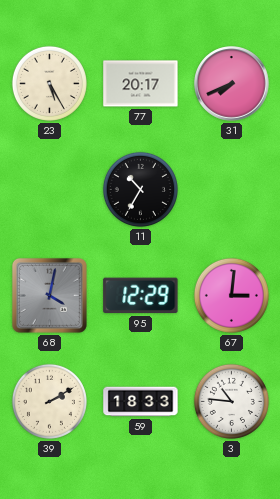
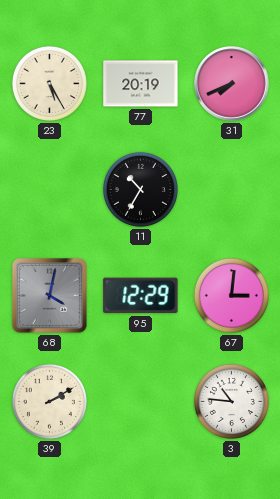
77: 20:17 -> 20:19
59: 18:33 -> none
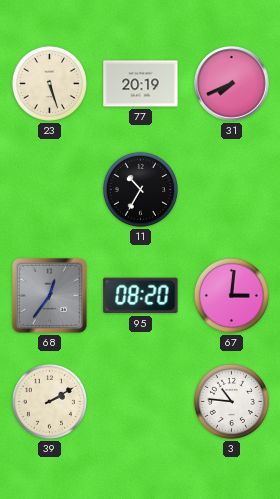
23: 5:25 -> 5:27
68: 4:02 -> 12:36
95: 12:29 -> 08:20
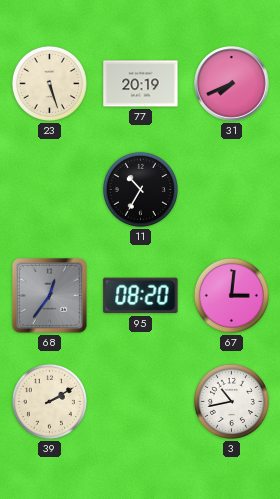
3: 10:46 -> 10:43
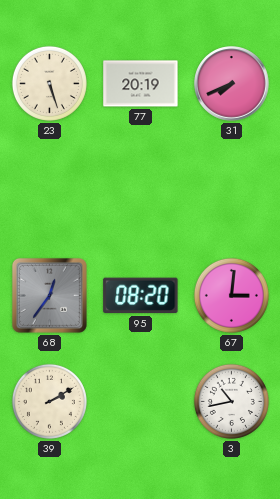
11: 10:35 -> none
